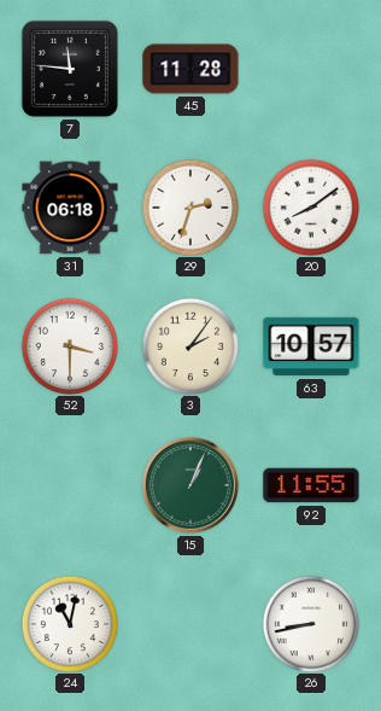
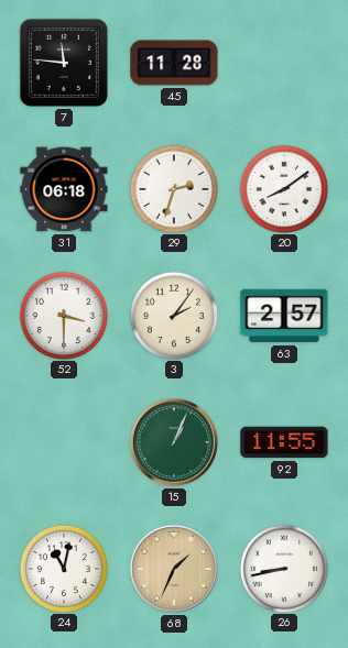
63: 10:57 -> 2:57
68: none -> 1:34
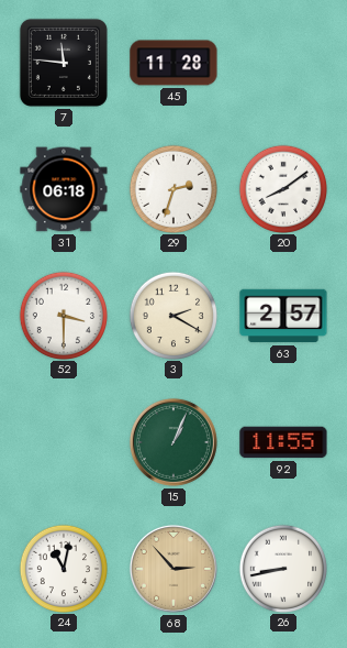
3: 2:06 -> 2:20
68: 1:34 -> 2:53
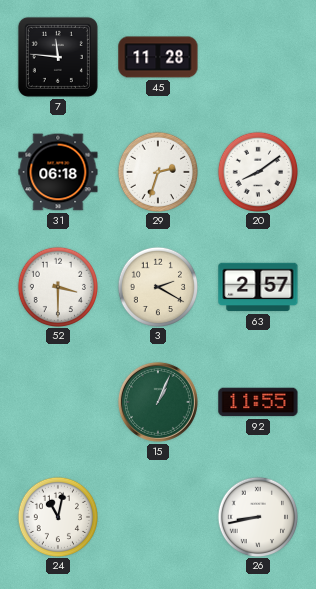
68: 2:53 -> none
